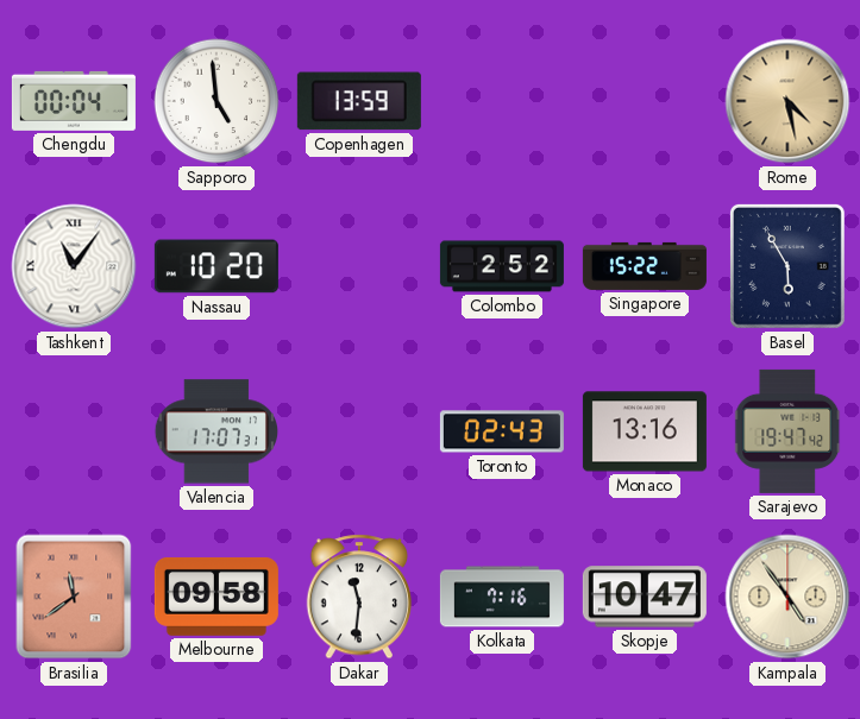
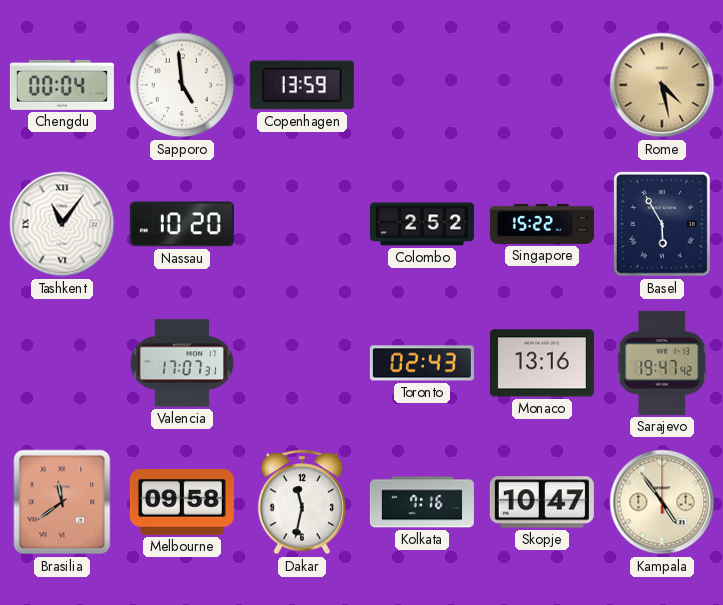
Dakar: 11:31 -> 11:32
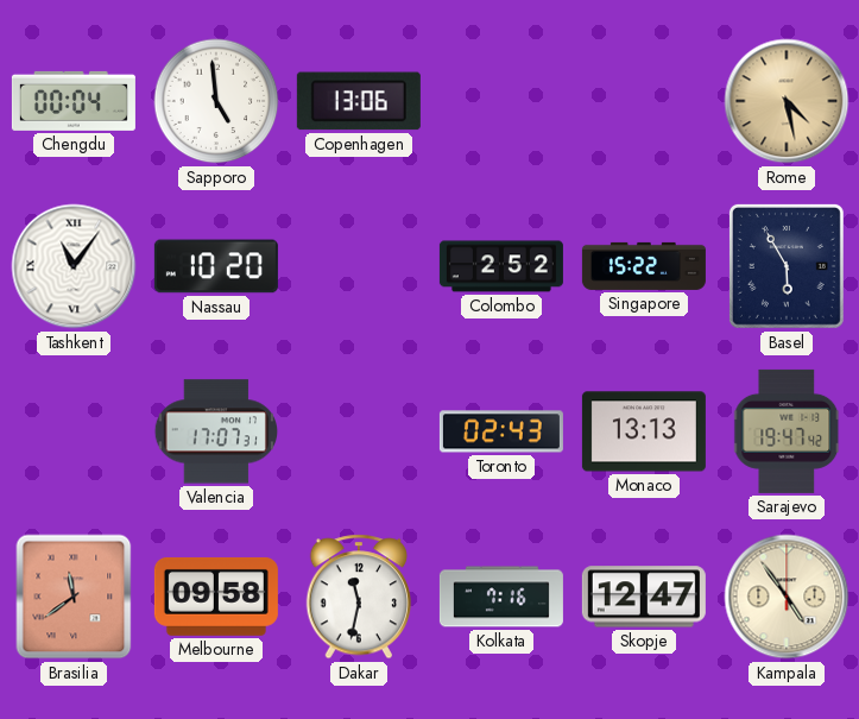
Copenhagen: 13:59 -> 13:06
Monaco: 13:16 -> 13:13
Skopje: 10:47 -> 12:47
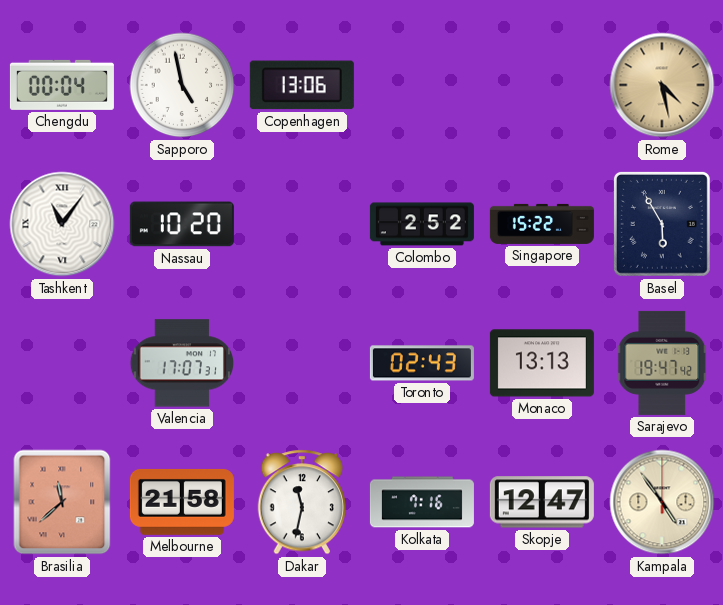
Sapporo: 4:59 -> 4:58
Brasilia: 11:39 -> 11:38
Melbourne: 09:58 -> 21:58
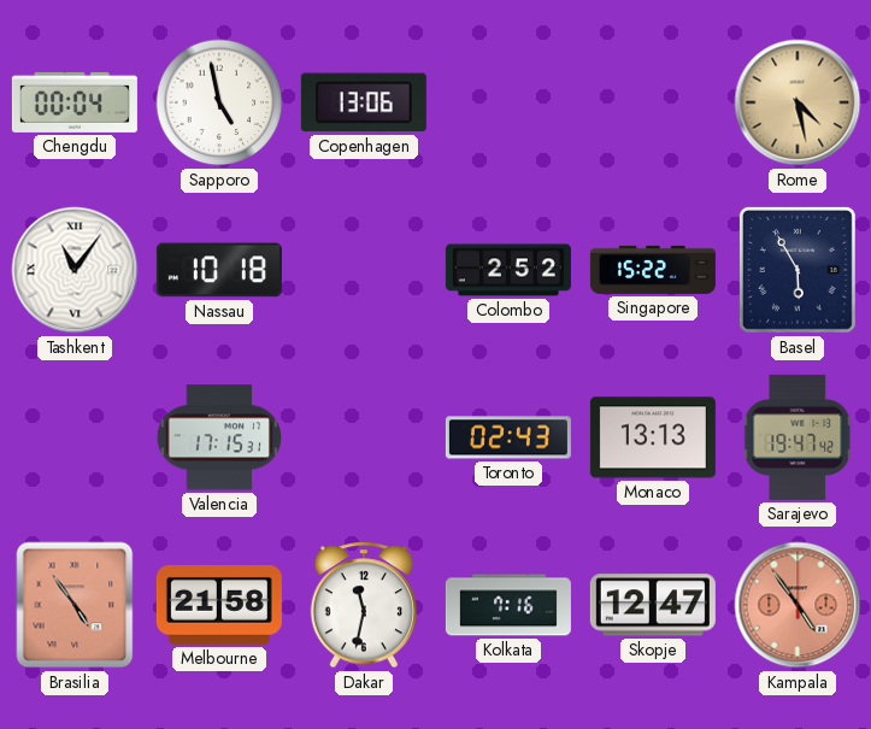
Nassau: 10:20 -> 10:18
Valencia: 17:07 -> 17:15
Brasilia: 11:38 -> 4:54
Kampala dial: cream -> salmon
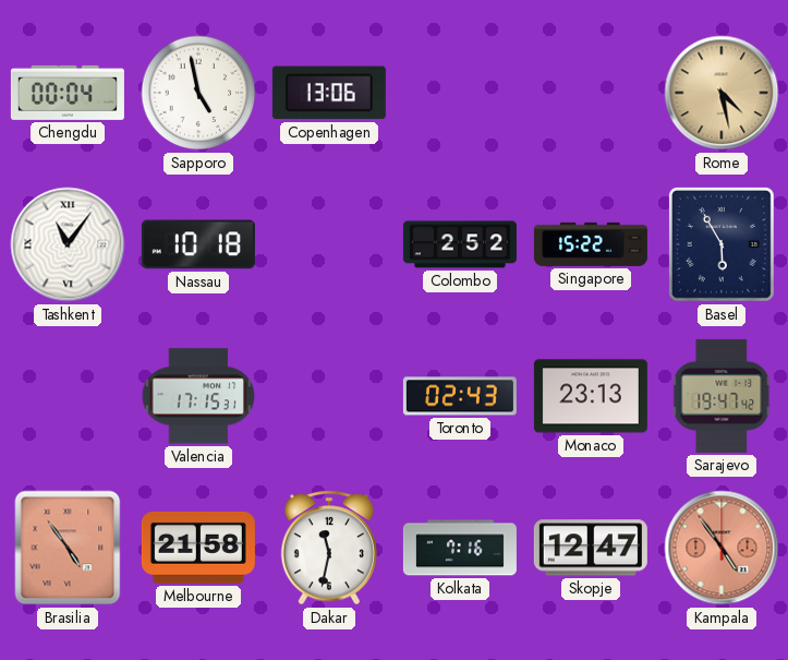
Monaco: 13:13 -> 23:13
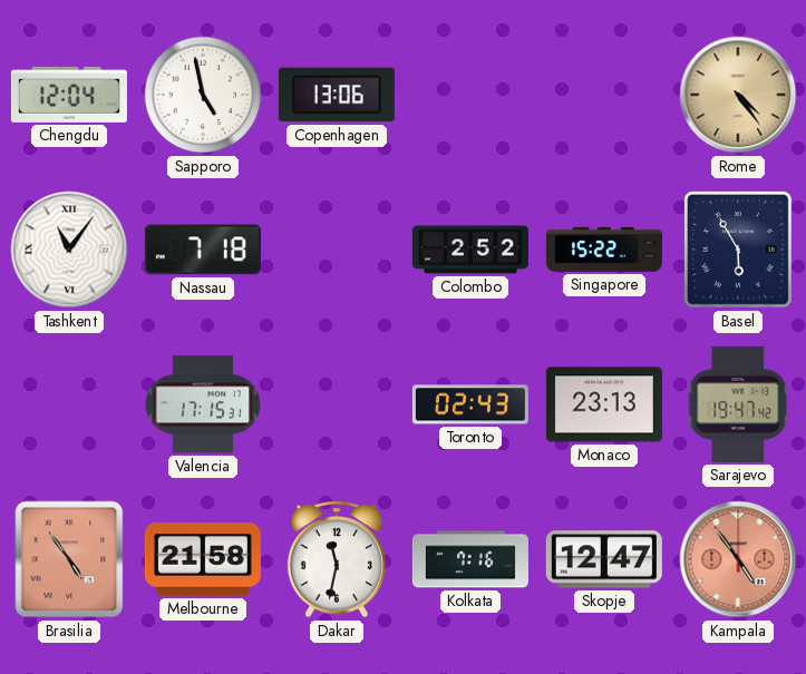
Chengdu: 00:04 -> 12:04
Rome: 4:28 -> 4:24
Nassau: 10:18 -> 7:18
